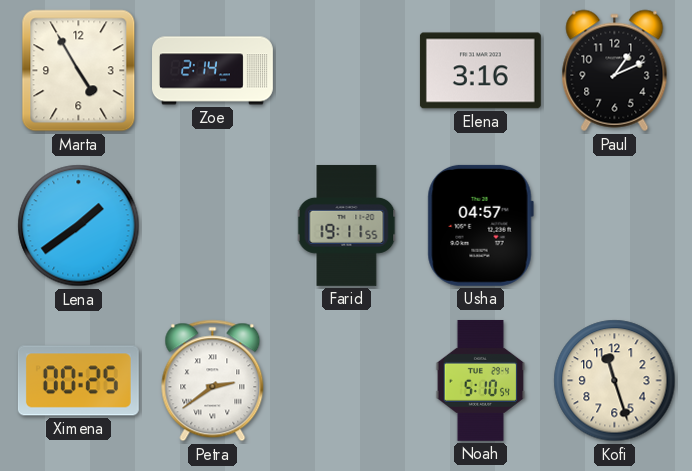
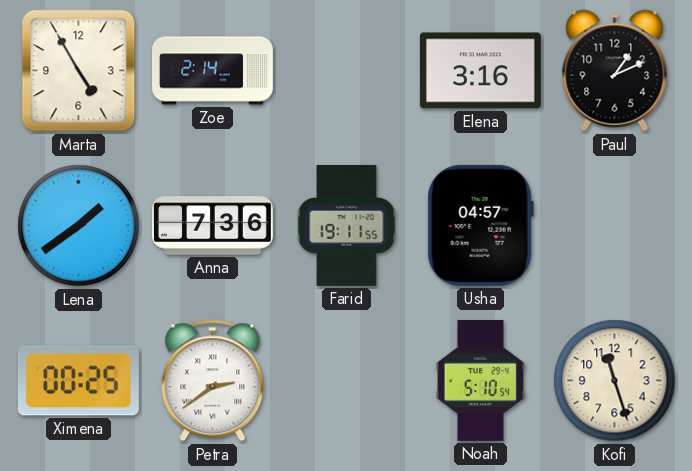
Anna: none -> 7:36
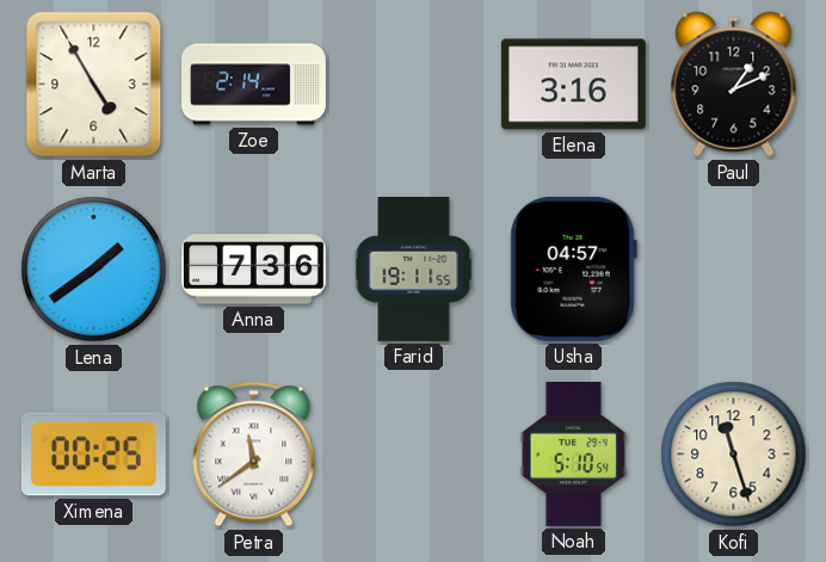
Petra: 2:39 -> 11:39
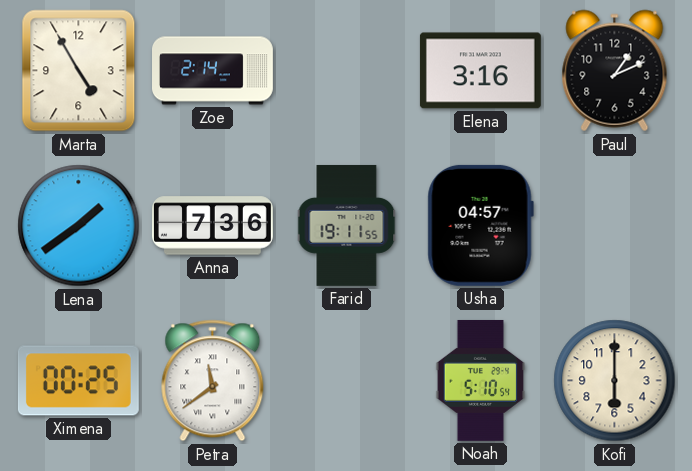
Kofi: 11:27 -> 6:00
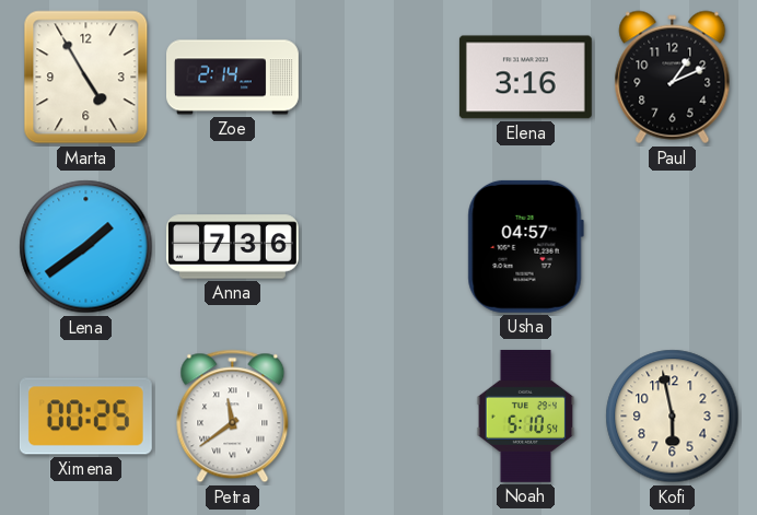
Farid: 19:11 -> none
Kofi: 6:00 -> 5:58
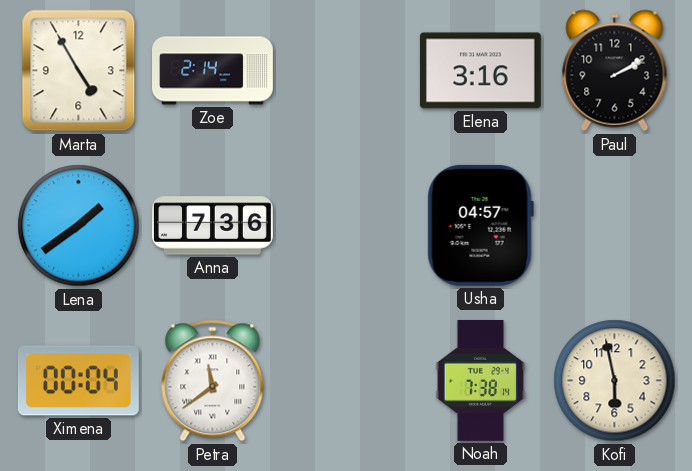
Paul: 1:11 -> 2:10
Ximena: 00:25 -> 00:04
Noah: 5:10 -> 7:38
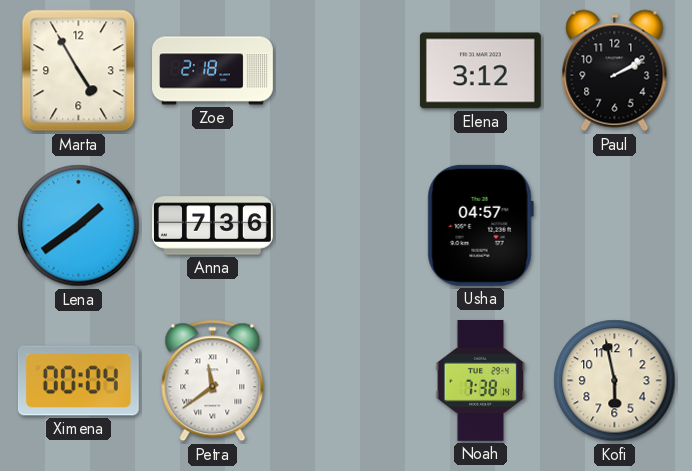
Zoe: 2:14 -> 2:18
Elena: 3:16 -> 3:12
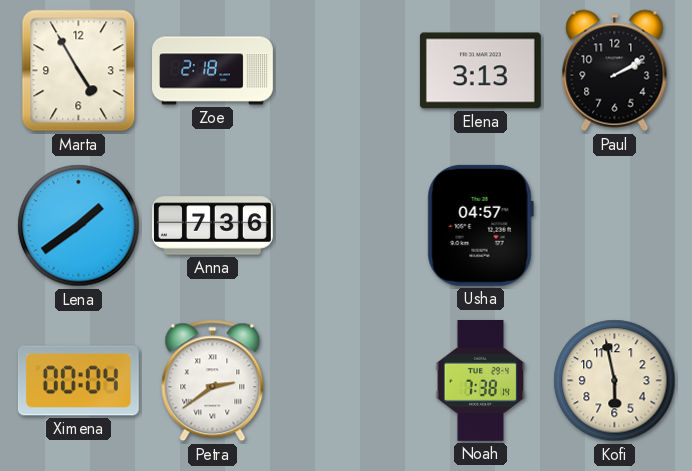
Elena: 3:12 -> 3:13
Petra: 11:39 -> 2:39
